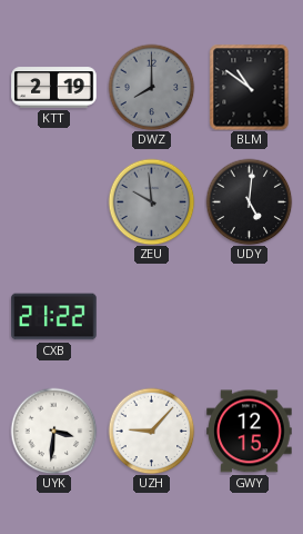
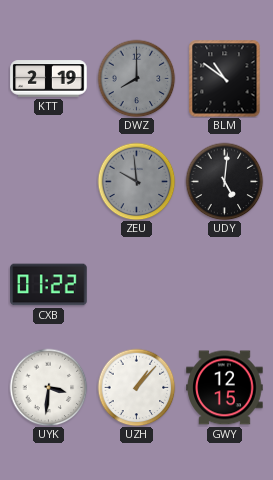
CXB: 21:22 -> 01:22
UZH: 9:07 -> 1:07
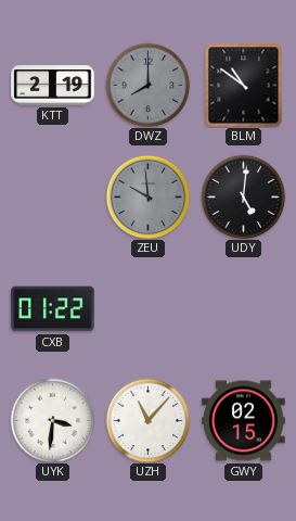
UZH: 1:07 -> 11:07
GWY: 12:15 -> 02:15
